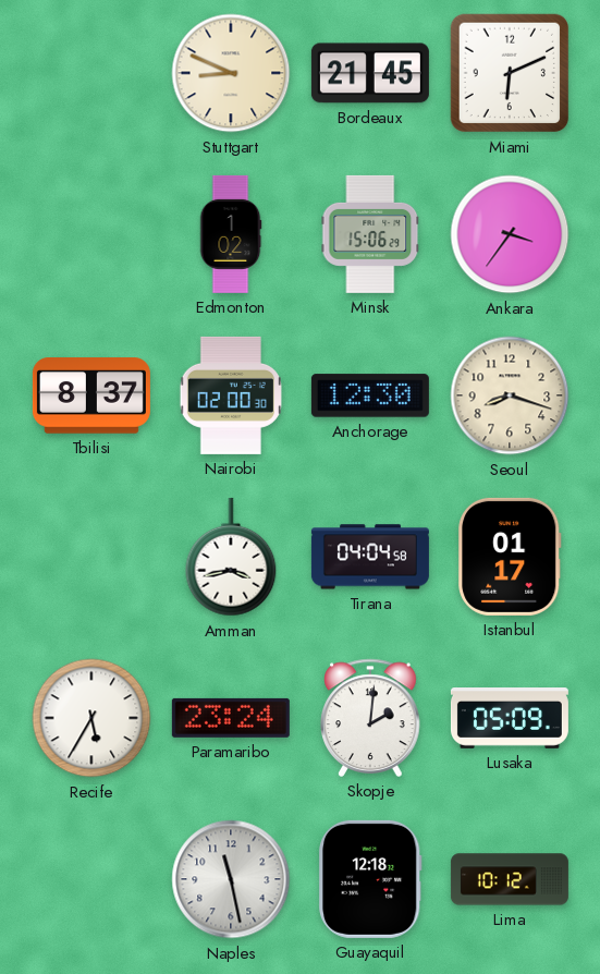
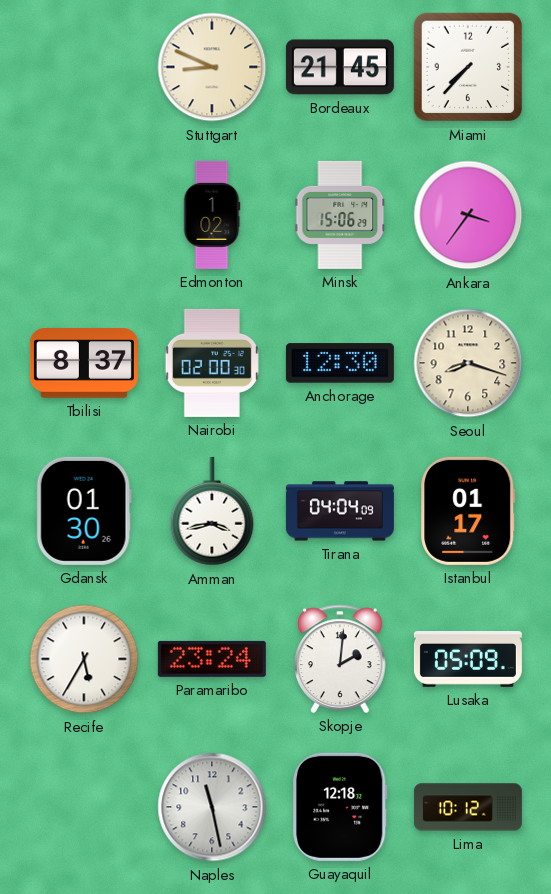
Miami: 6:11 -> 7:37
Gdansk: none -> 01:30
Tirana: 04:04:58 -> 04:04:09
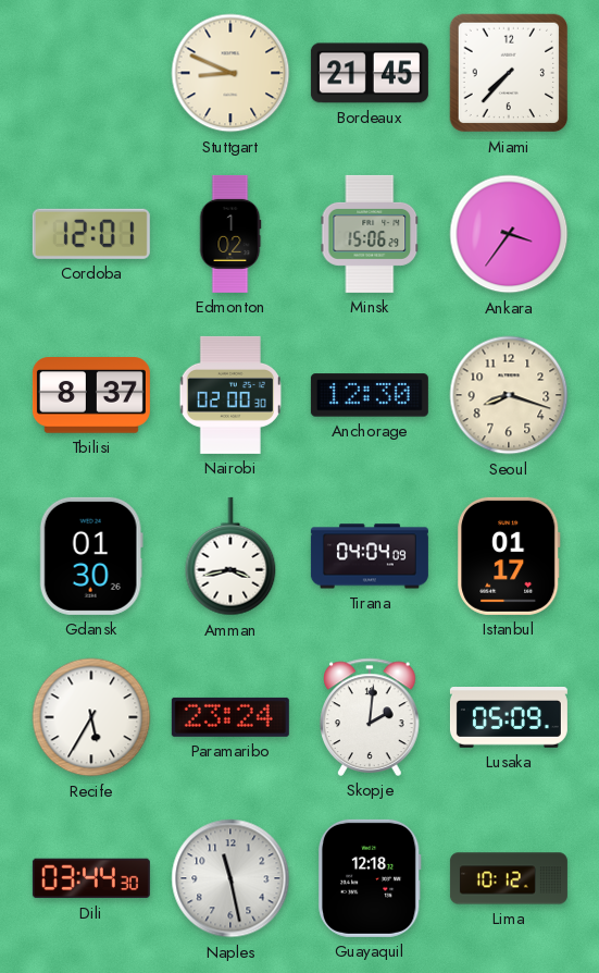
Cordoba: none -> 12:01
Dili: none -> 03:44
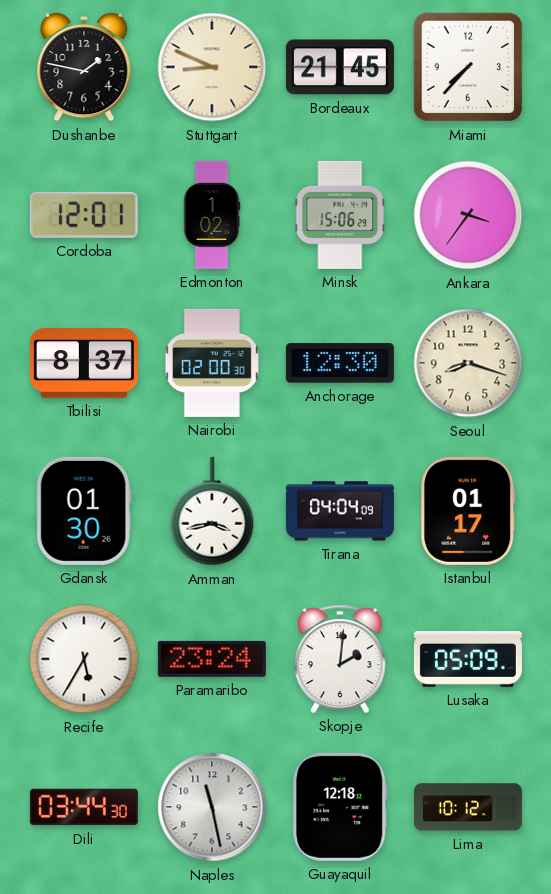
Dushanbe: none -> 1:47
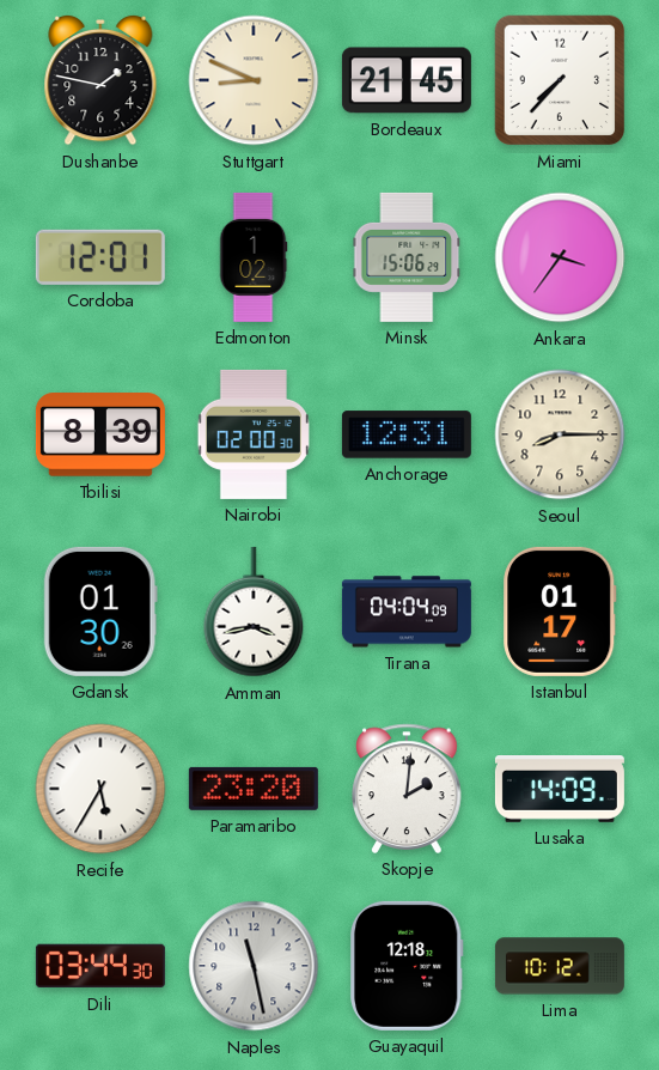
Tbilisi: 8:37 -> 8:39
Anchorage: 12:30 -> 12:31
Seoul: 8:18 -> 8:15
Paramaribo: 23:24 -> 23:20
Lusaka: 05:09 -> 14:09
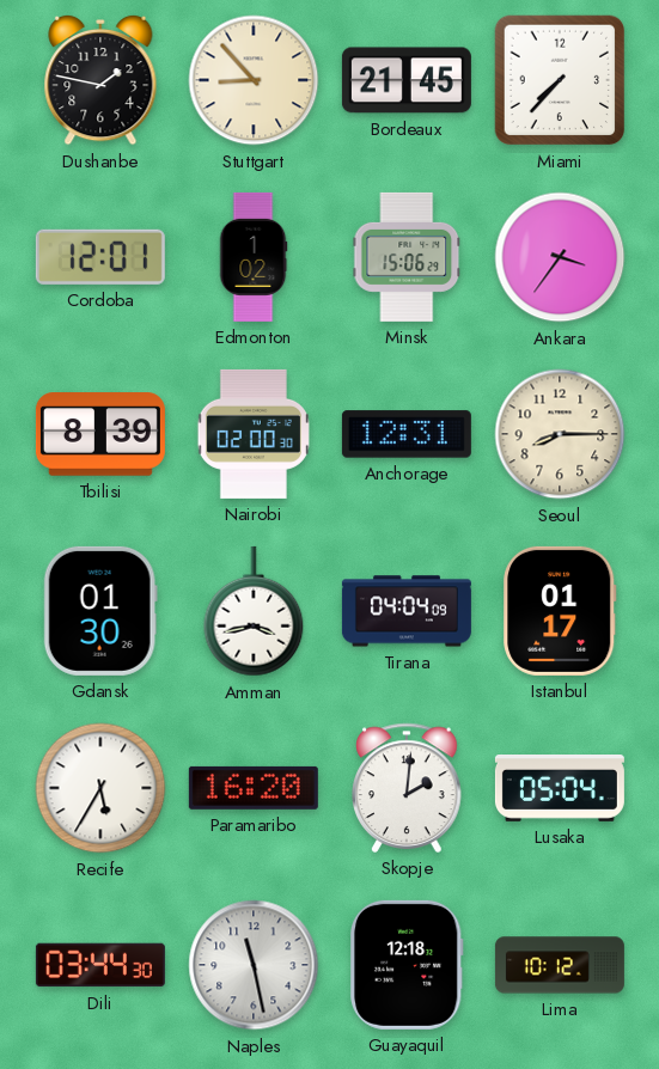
Stuttgart: 8:49 -> 8:53
Paramaribo: 23:20 -> 16:20
Lusaka: 14:09 -> 05:04
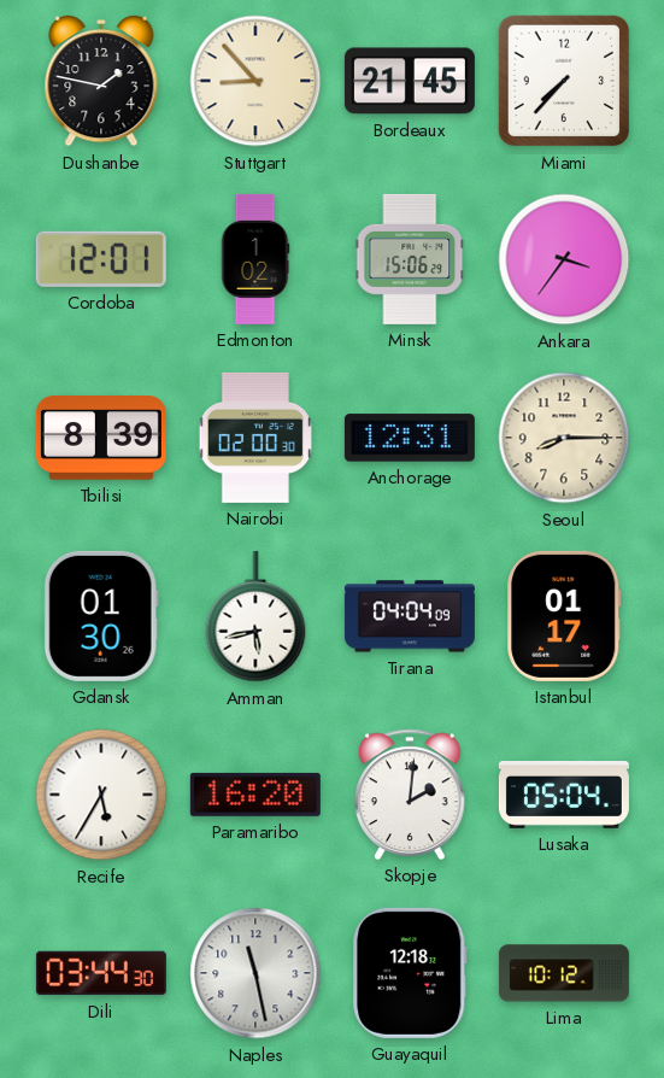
Amman: 3:43 -> 5:43
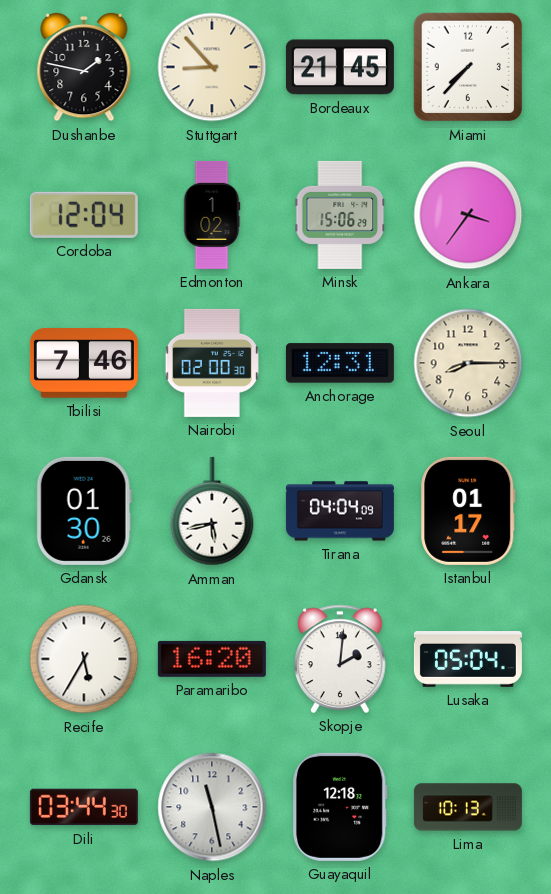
Cordoba: 12:01 -> 12:04
Tbilisi: 8:39 -> 7:46
Lima: 10:12 -> 10:13
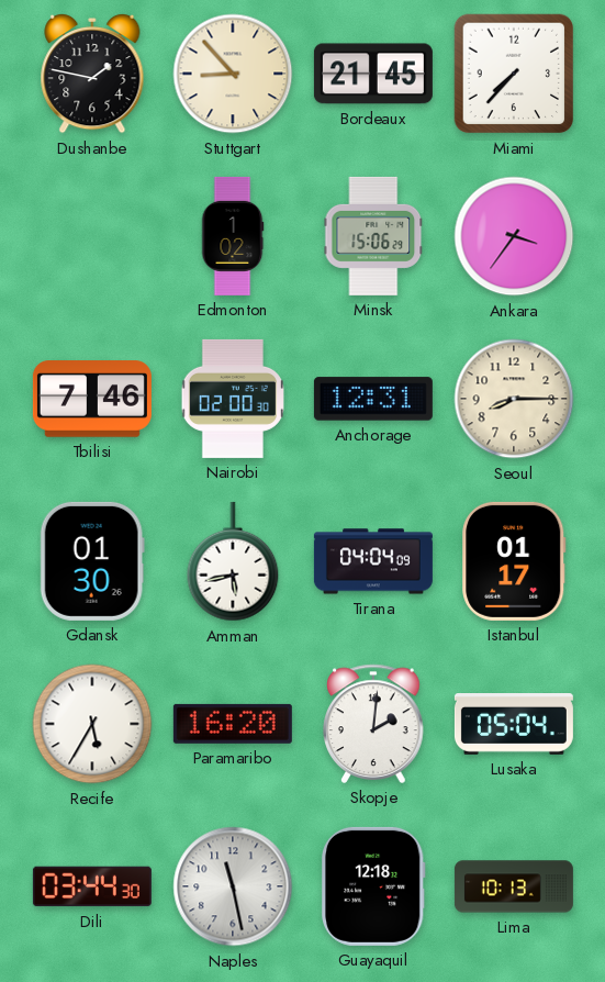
Cordoba: 12:04 -> none
